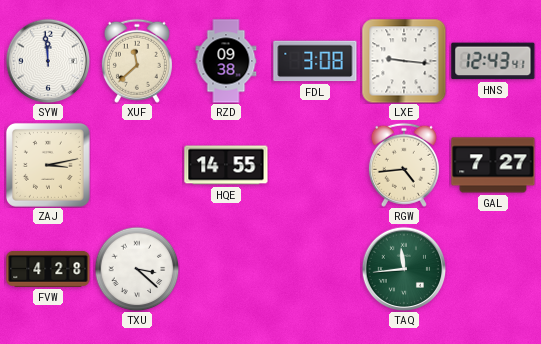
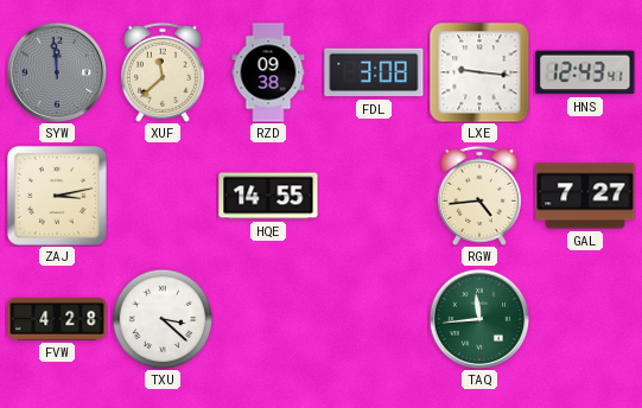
SYW dial: white -> grey
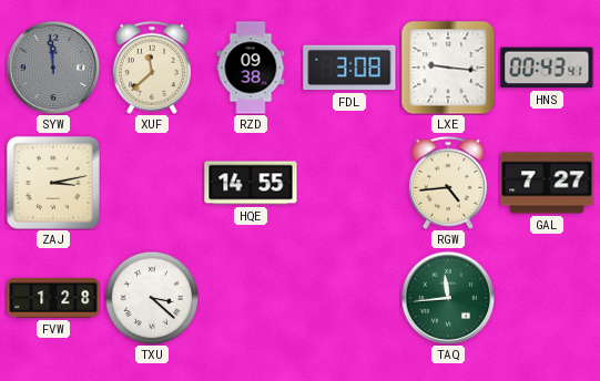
HNS: 12:43 -> 00:43
FVW: 4:28 -> 1:28
